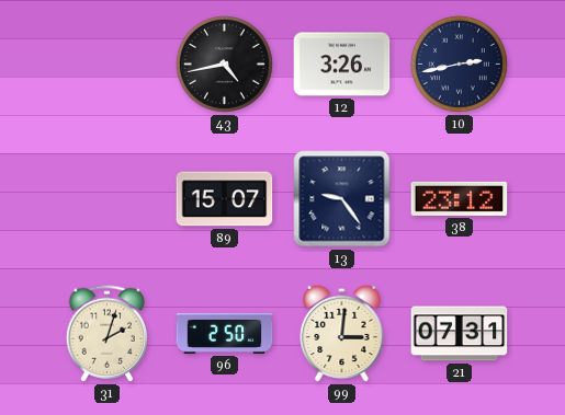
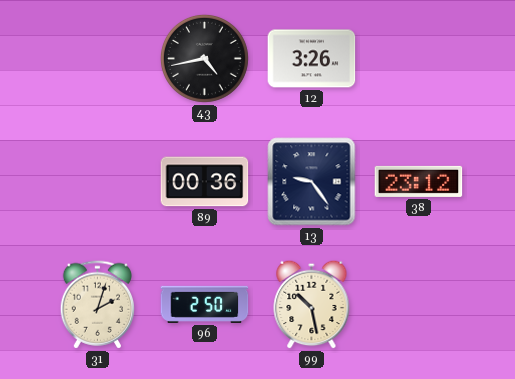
10: 2:43 -> none
89: 15:07 -> 00:36
99: 3:01 -> 10:28
21: 07:31 -> none
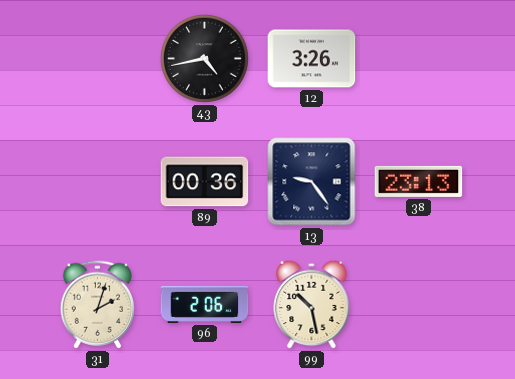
38: 23:12 -> 23:13
96: 2:50 -> 2:06
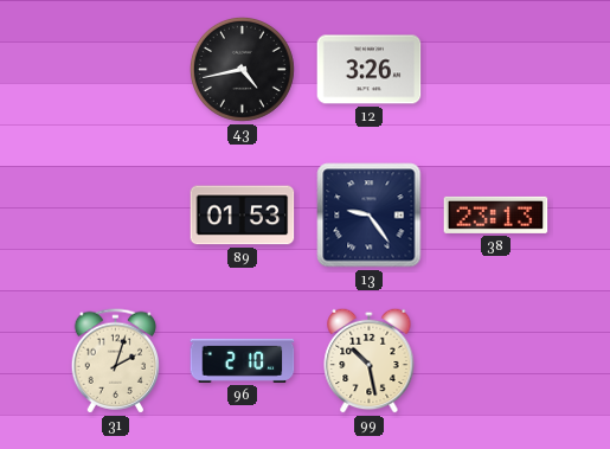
89: 00:36 -> 01:53
96: 2:06 -> 2:10
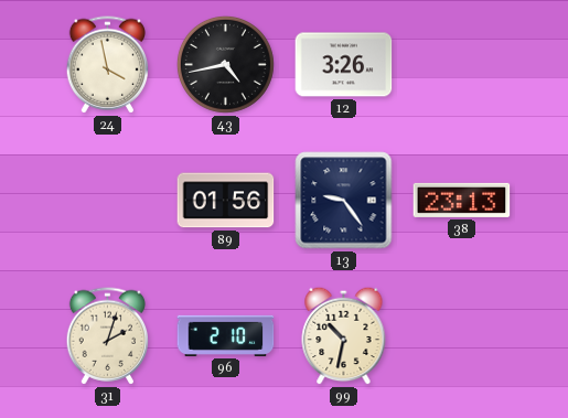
24: none -> 3:58
89: 01:53 -> 01:56
99: 10:28 -> 10:32
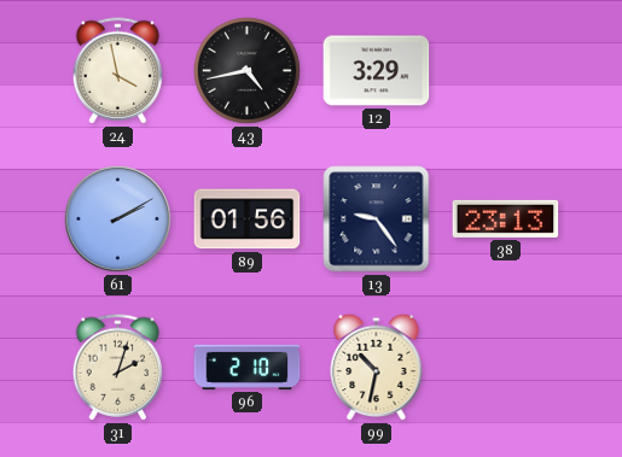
12: 3:26 -> 3:29
61: none -> 2:10
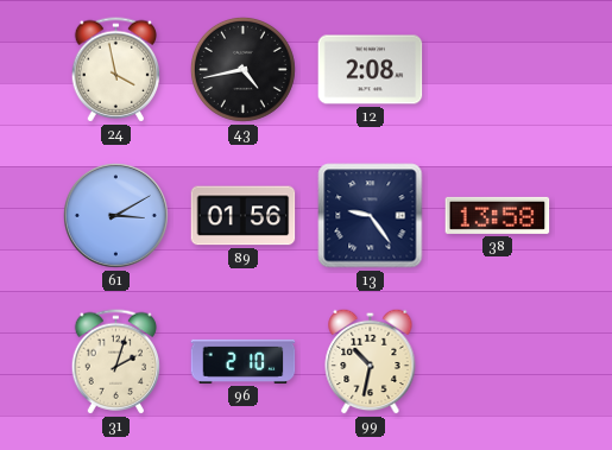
12: 3:29 -> 2:08
61: 2:10 -> 3:10
38: 23:13 -> 13:58
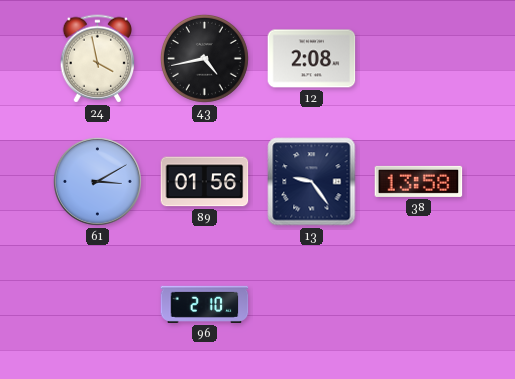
31: 2:03 -> none
99: 10:32 -> none
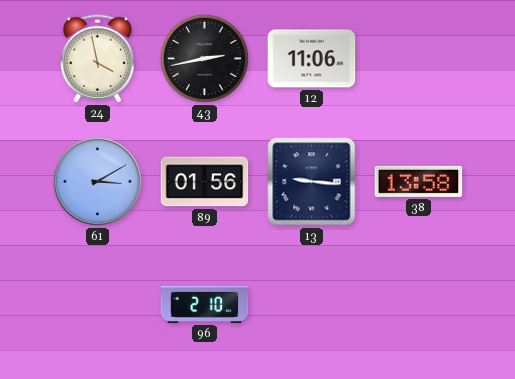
43: 4:43 -> 2:43
12: 2:08 -> 11:06
13: 9:24 -> 9:16
